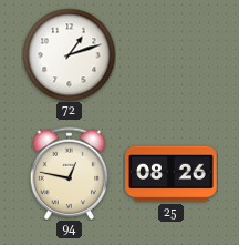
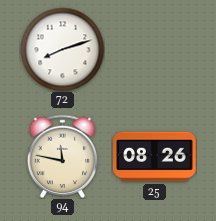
72: 1:12 -> 8:12
94: 12:47 -> 11:47
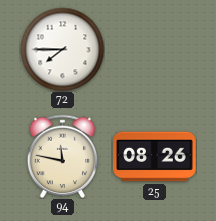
72: 8:12 -> 7:45
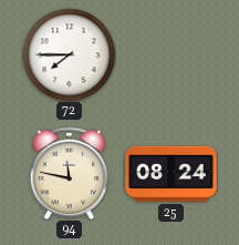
25: 08:26 -> 08:24
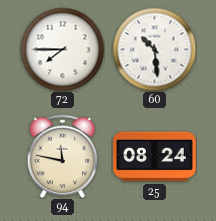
60: none -> 10:29
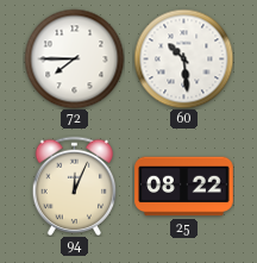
94: 11:47 -> 12:04
25: 08:24 -> 08:22
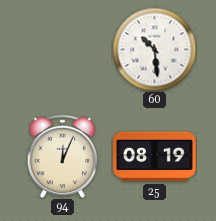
72: 7:45 -> none
25: 08:22 -> 08:19
